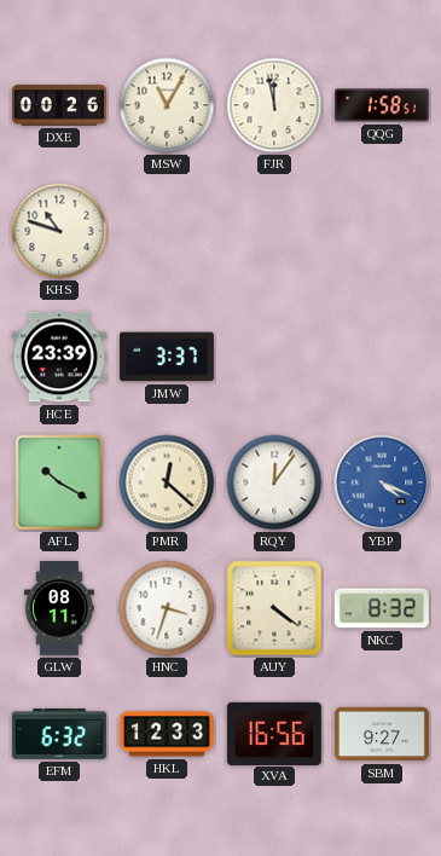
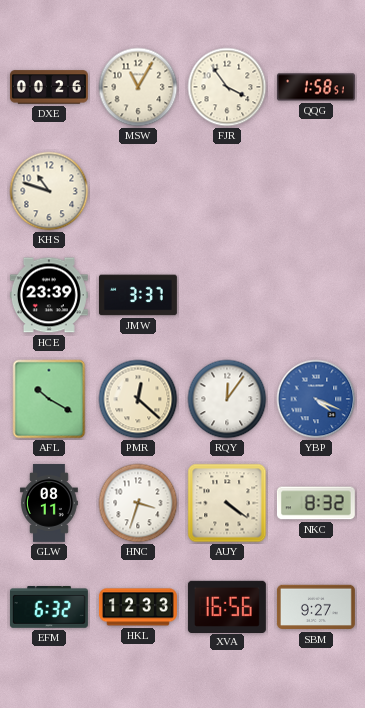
FJR: 11:58 -> 3:54
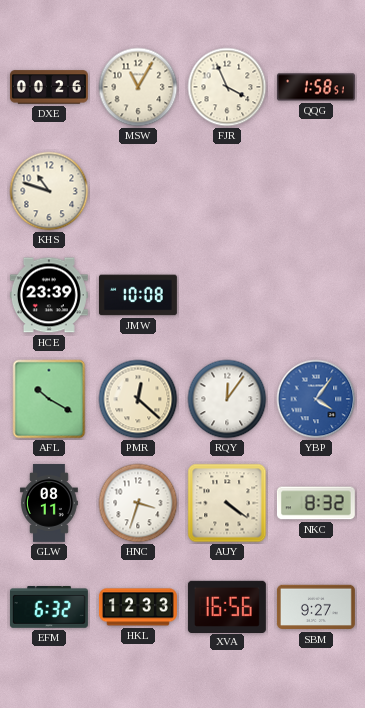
FJR: 3:54 -> 3:56
JMW: 3:37 -> 10:08
YBP: 4:19 -> 4:06
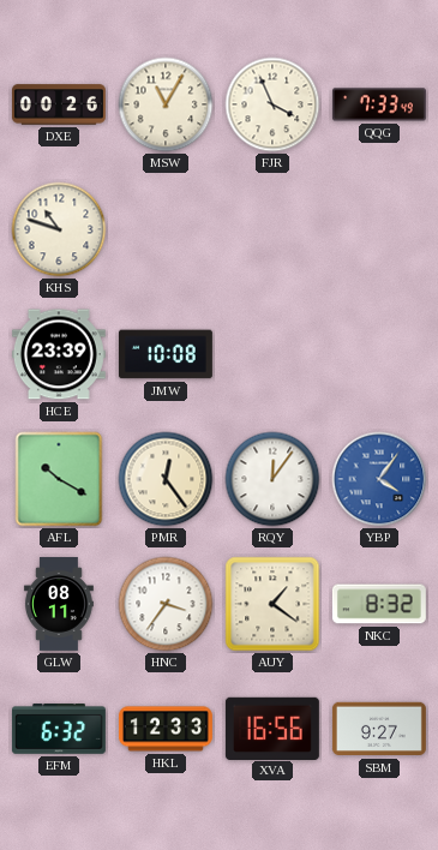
QQG: 1:58 -> 7:33
PMR: 12:22 -> 12:24
HNC: 3:33 -> 3:36
AUY: 4:21 -> 1:21
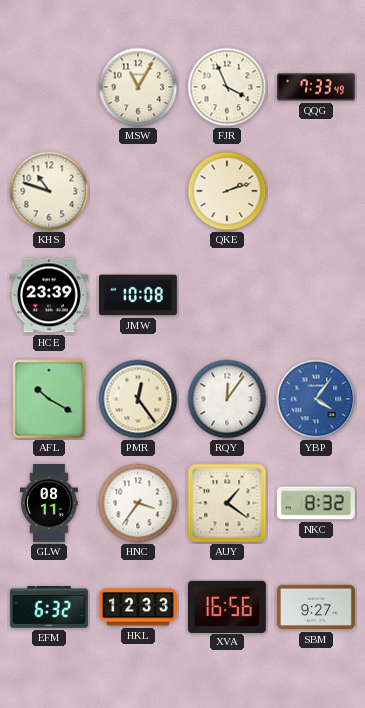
DXE: 00:26 -> none
QKE: none -> 2:12
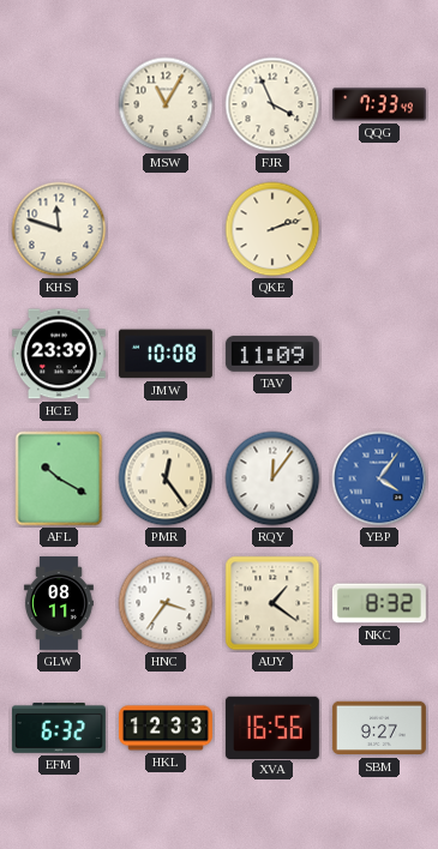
KHS: 10:48 -> 11:48
TAV: none -> 11:09
